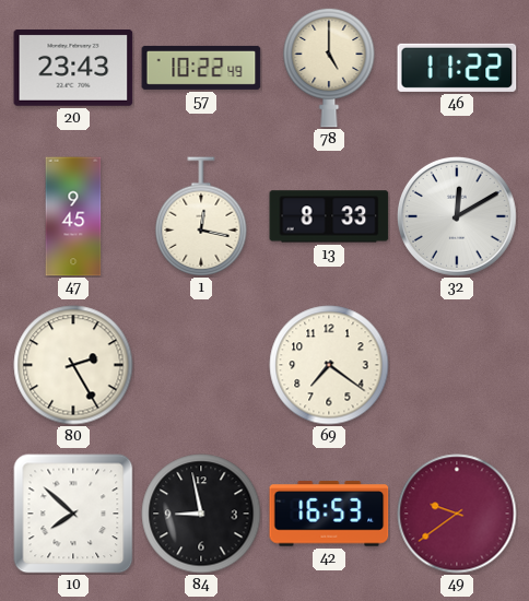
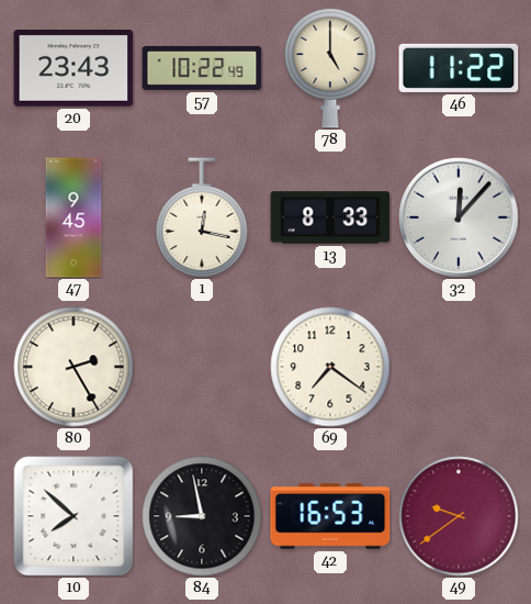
32: 12:10 -> 12:07
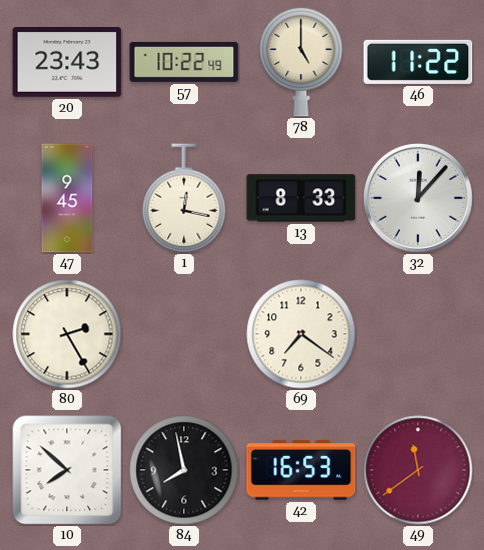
84: 8:58 -> 7:58
49: 9:39 -> 11:39
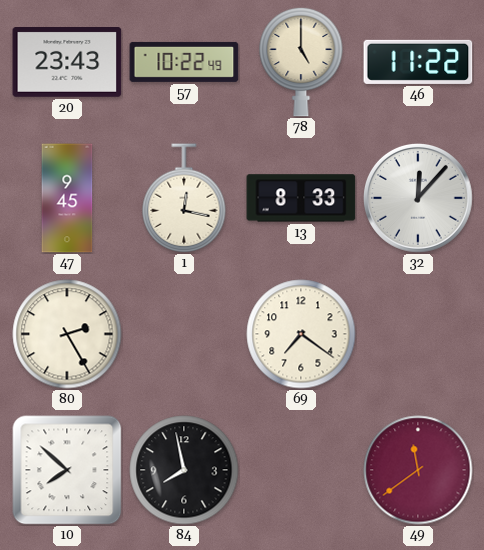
42: 16:53 -> none
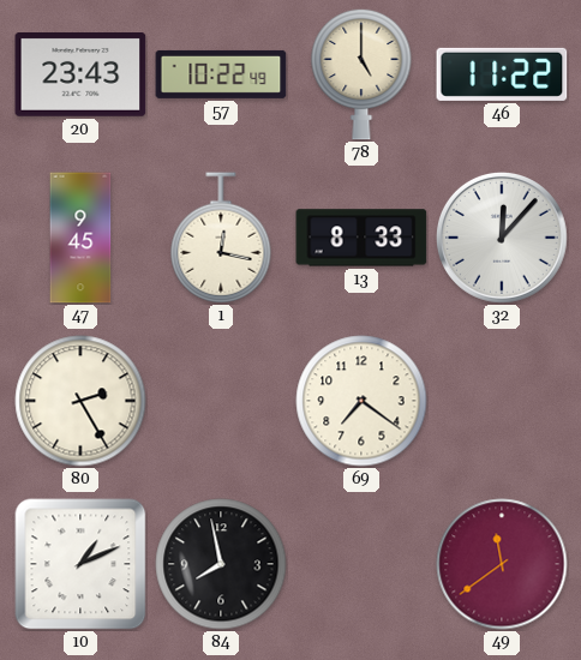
10: 7:52 -> 1:11
